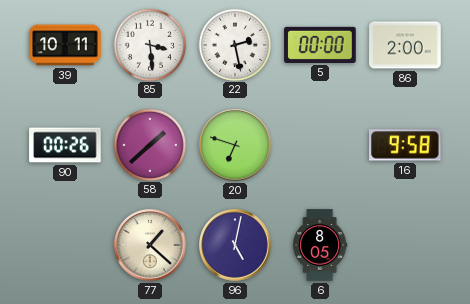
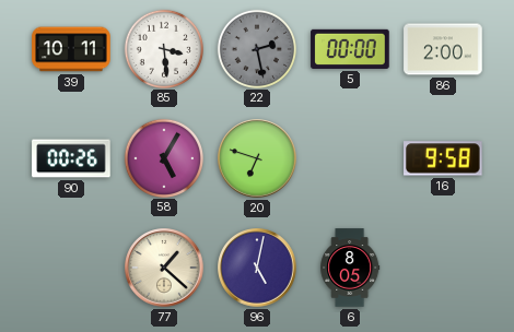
22 dial: white -> grey
58: 1:38 -> 5:05
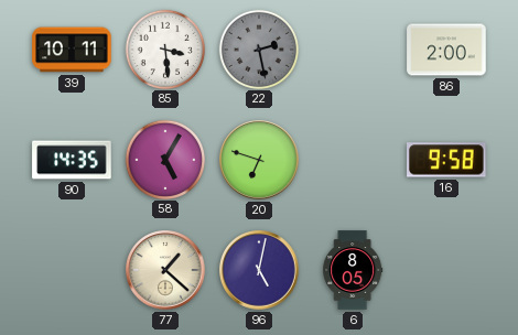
5: 00:00 -> none
90: 00:26 -> 14:35
